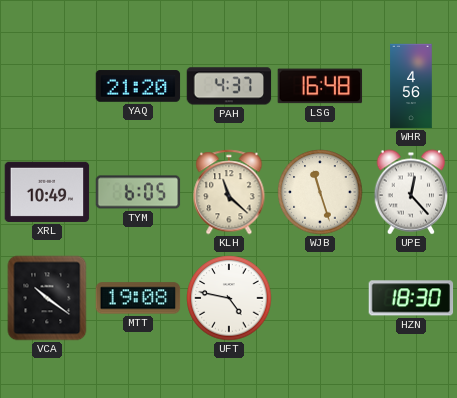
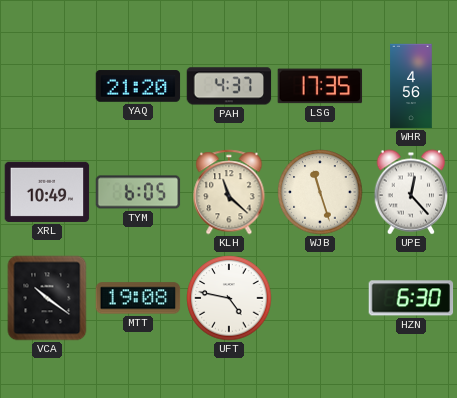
LSG: 16:48 -> 17:35
HZN: 18:30 -> 6:30
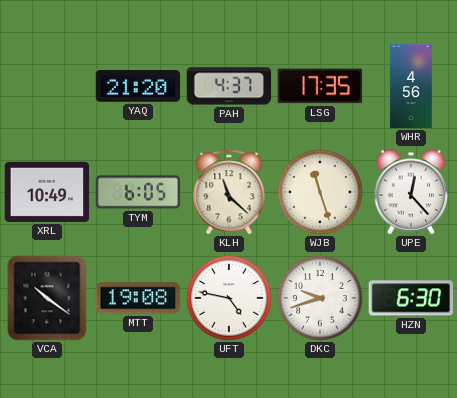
DKC: none -> 9:42
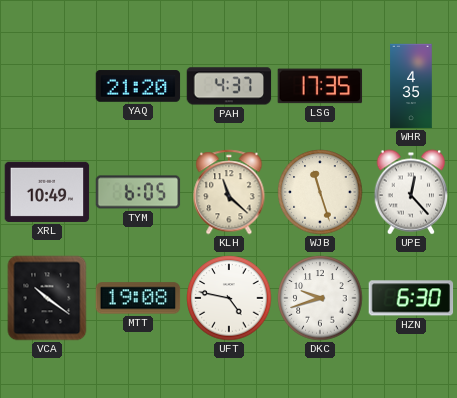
WHR: 4:56 -> 4:35
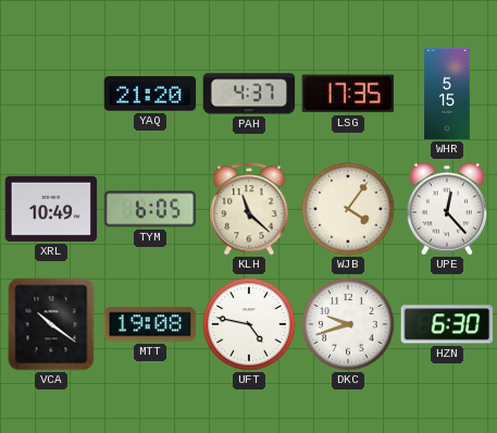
WHR: 4:35 -> 5:15
WJB: 11:27 -> 4:06
